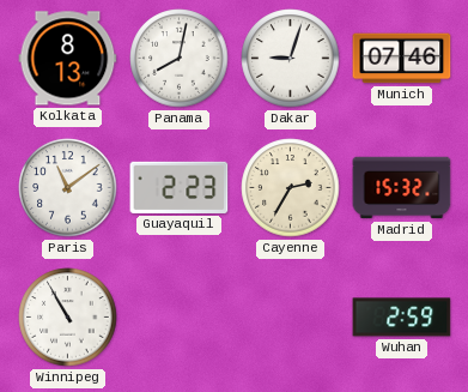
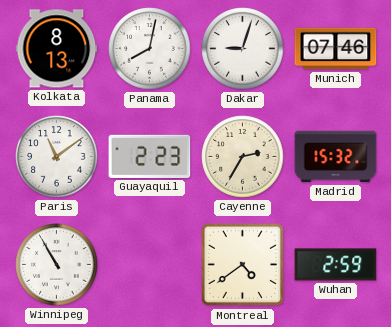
Montreal: none -> 4:39
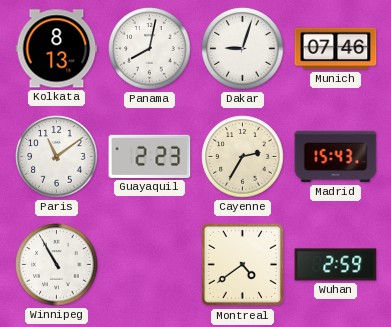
Madrid: 15:32 -> 15:43
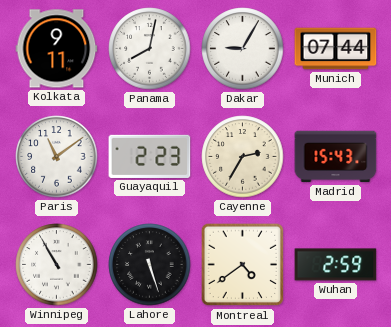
Kolkata: 8:13 -> 9:11
Dakar: 9:03 -> 9:05
Munich: 07:46 -> 07:44
Lahore: none -> 5:27
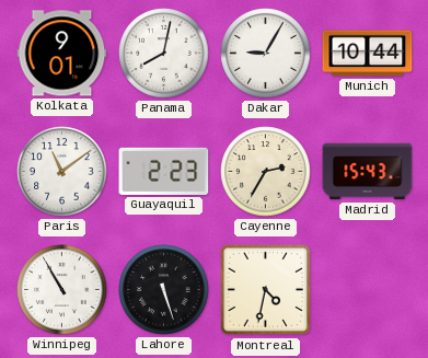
Kolkata: 9:11 -> 9:01
Munich: 07:44 -> 10:44
Montreal: 4:39 -> 4:32
Wuhan: 2:59 -> none
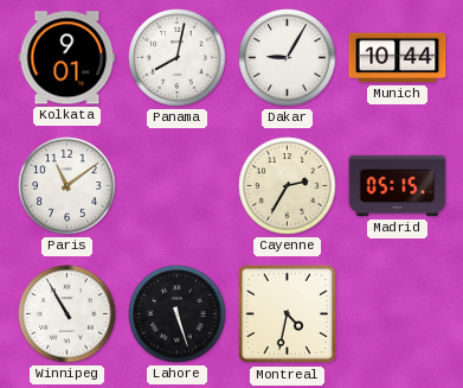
Guayaquil: 2:23 -> none
Madrid: 15:43 -> 05:15
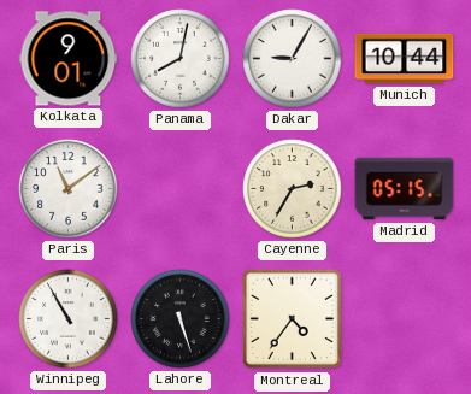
Montreal: 4:32 -> 4:36
